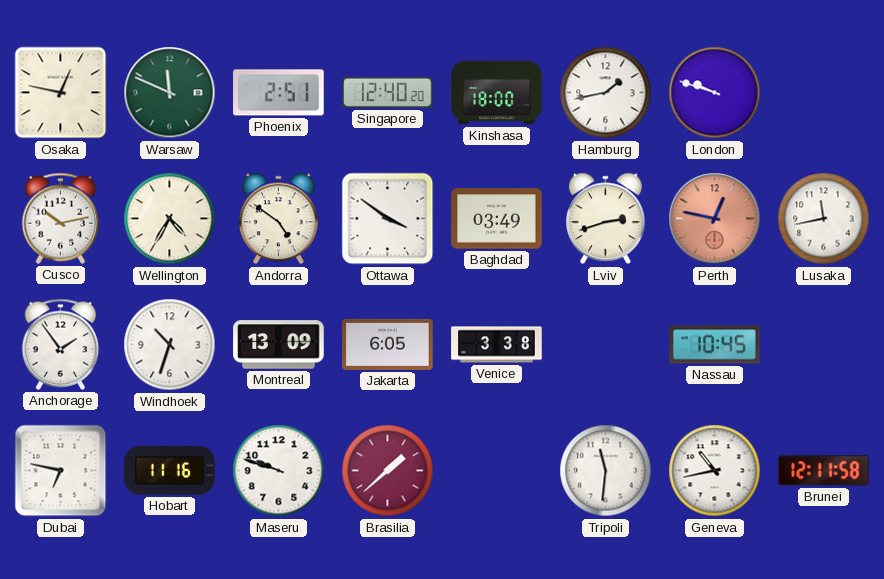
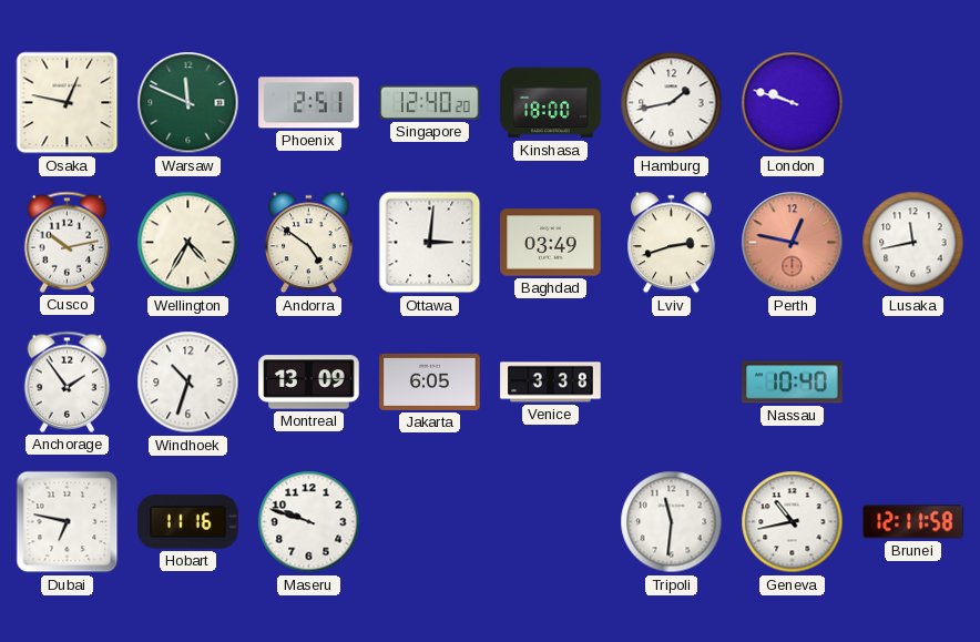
Ottawa: 3:51 -> 3:01
Nassau: 10:45 -> 10:40
Brasilia: 1:38 -> none
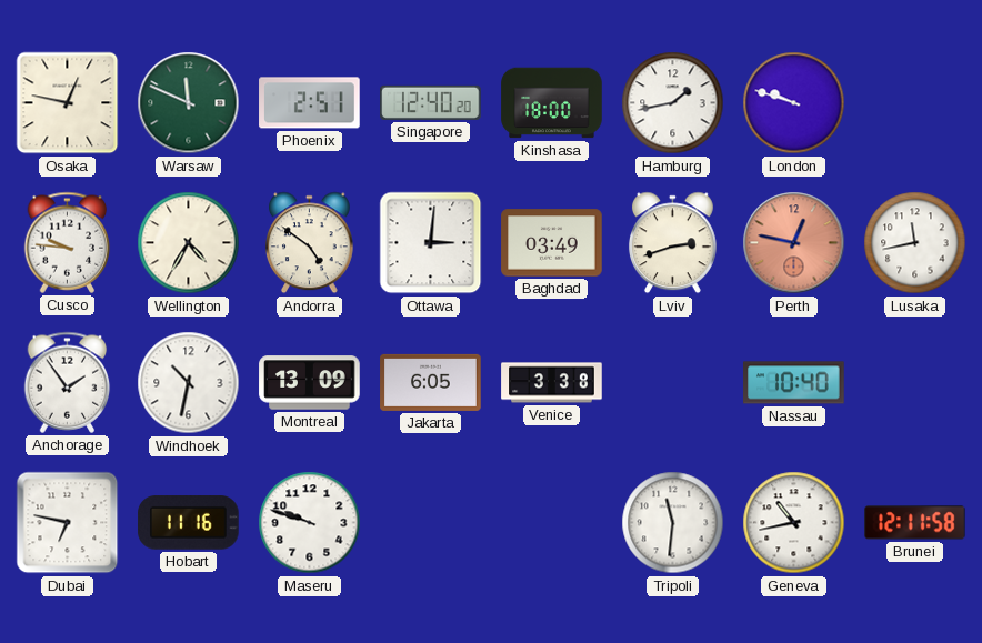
Cusco: 10:13 -> 9:46
Windhoek: 10:33 -> 10:32
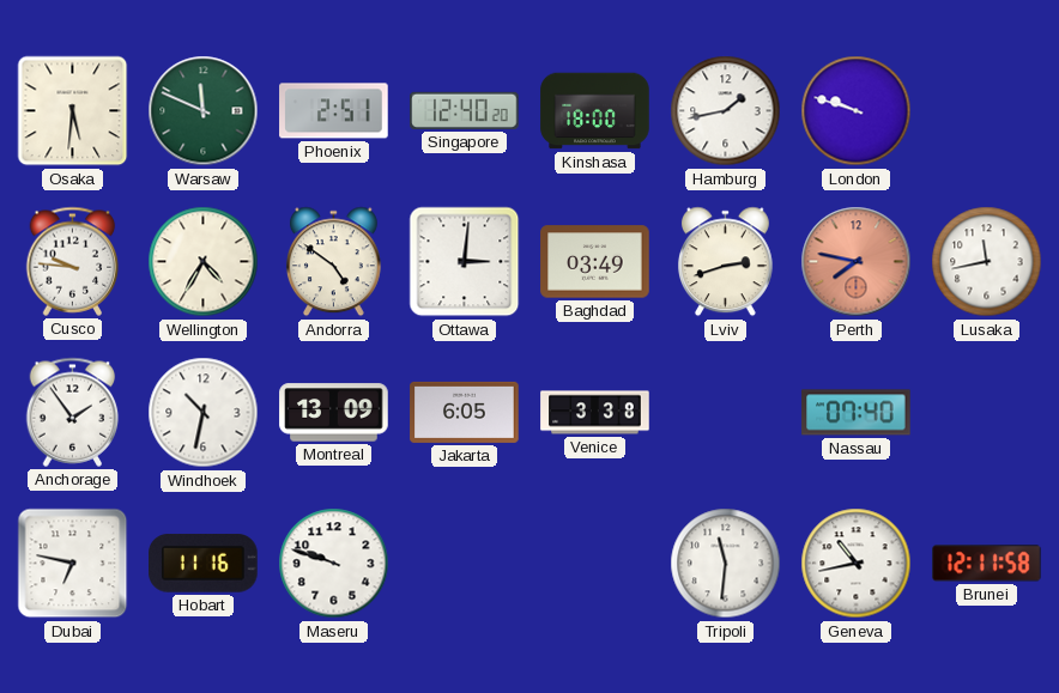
Osaka: 12:47 -> 5:31
Perth: 12:47 -> 7:47
Nassau: 10:40 -> 07:40
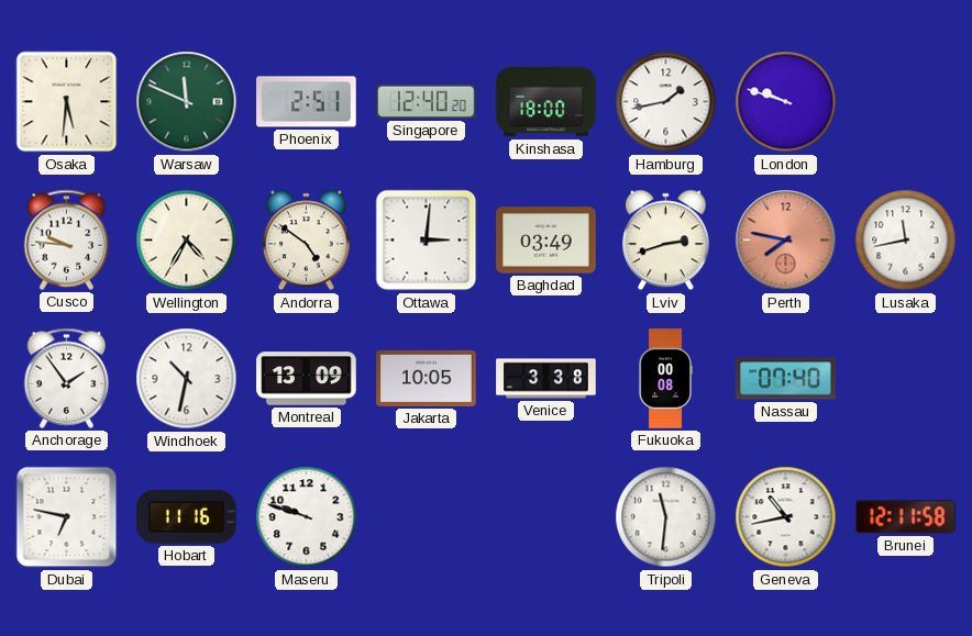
Jakarta: 6:05 -> 10:05
Fukuoka: none -> 00:08
